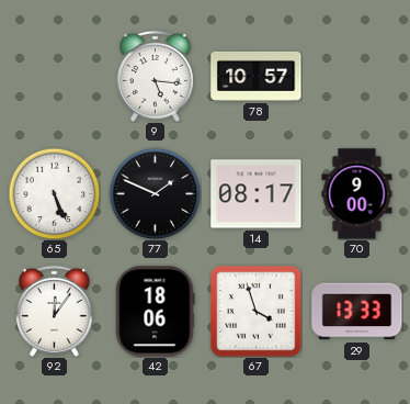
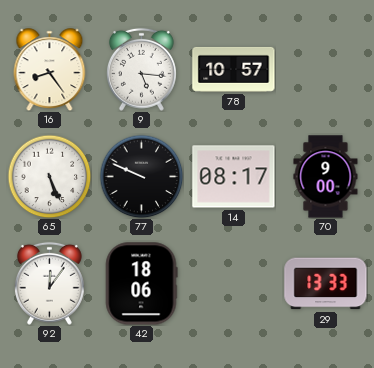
16: none -> 8:24
77: 1:49 -> 9:49
67: 3:57 -> none
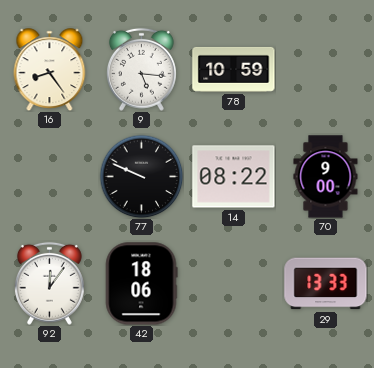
78: 10:57 -> 10:59
65: 5:26 -> none
14: 08:17 -> 08:22
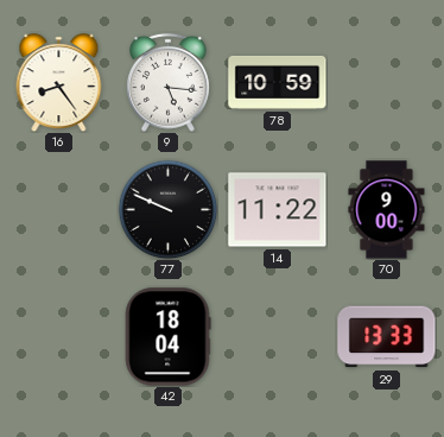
14: 08:22 -> 11:22
92: 12:06 -> none
42: 18:06 -> 18:04
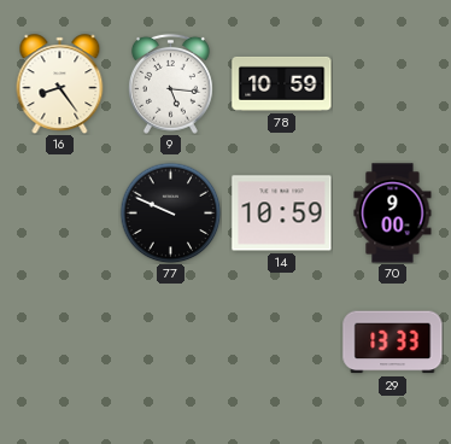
14: 11:22 -> 10:59
42: 18:04 -> none
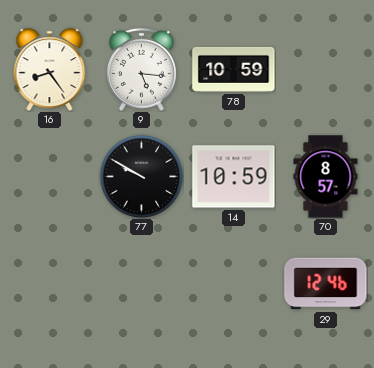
77: 9:49 -> 9:50
70: 9:00 -> 8:57
29: 13:33 -> 12:46
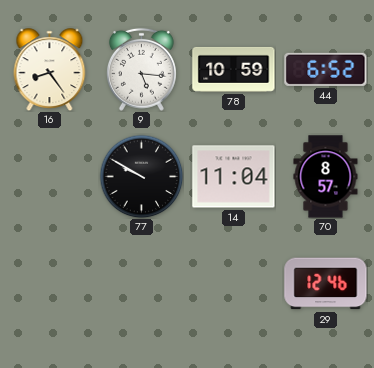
44: none -> 6:52
14: 10:59 -> 11:04
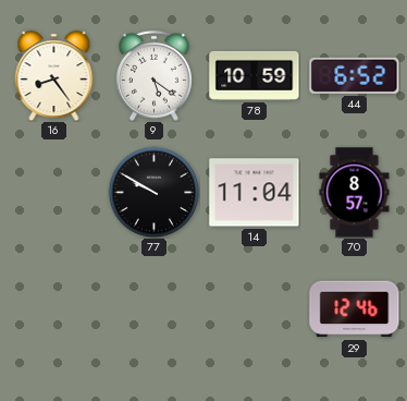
9: 5:16 -> 5:21
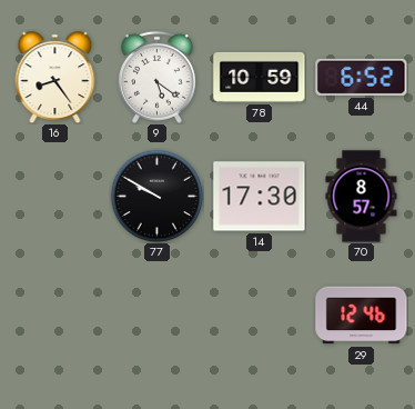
14: 11:04 -> 17:30
